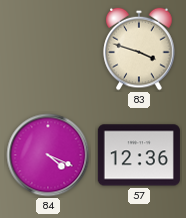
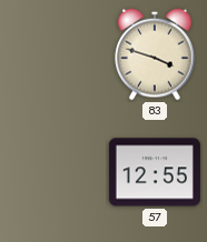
84: 4:19 -> none
57: 12:36 -> 12:55
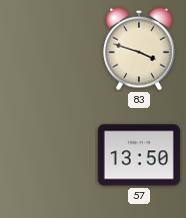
57: 12:55 -> 13:50
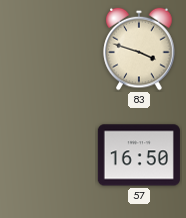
57: 13:50 -> 16:50
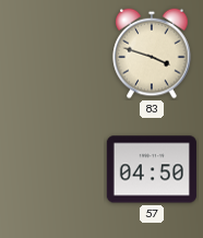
57: 16:50 -> 04:50
